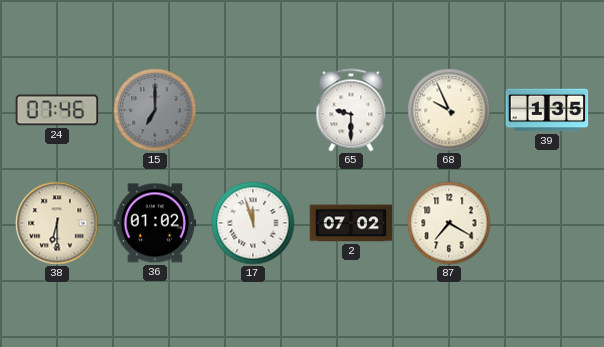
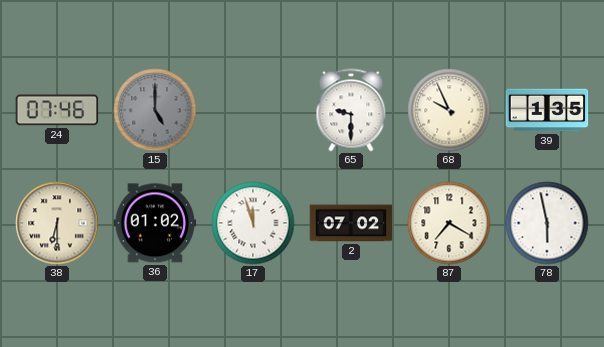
15: 7:00 -> 5:00
78: none -> 5:58
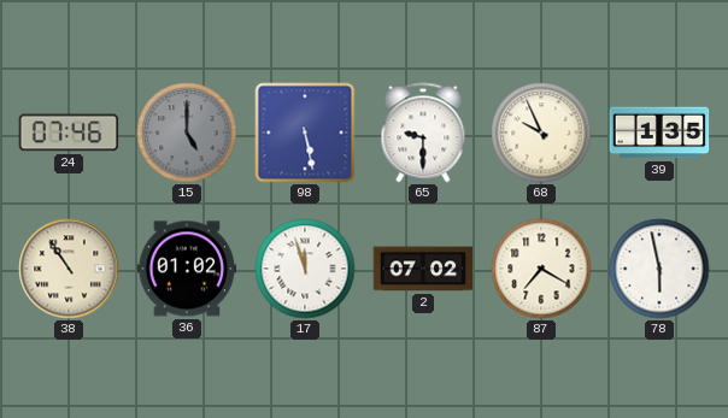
98: none -> 5:28
38: 6:30 -> 10:54
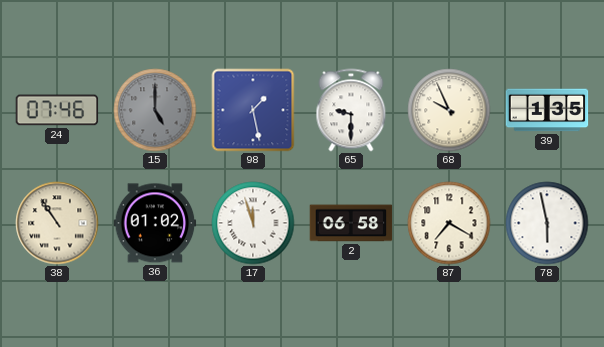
98: 5:28 -> 1:28
2: 07:02 -> 06:58
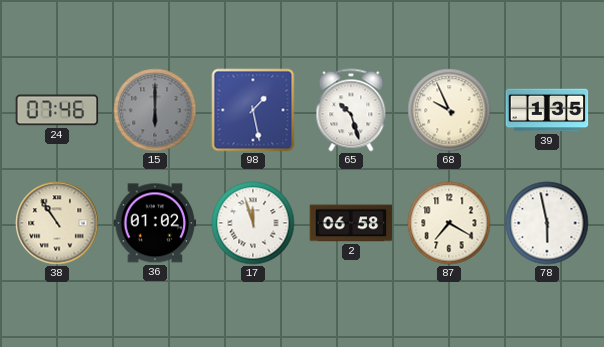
15: 5:00 -> 6:00
65: 9:30 -> 10:27
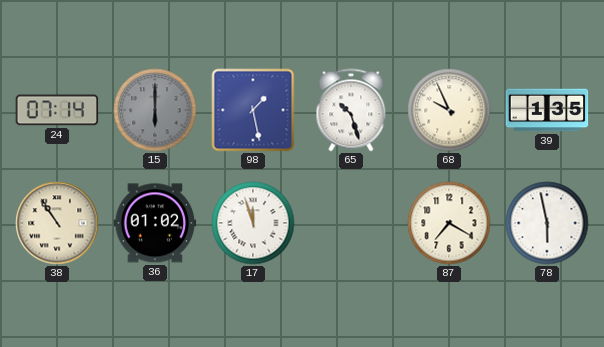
24: 07:46 -> 07:14
2: 06:58 -> none
